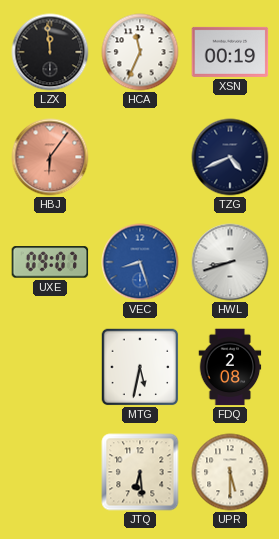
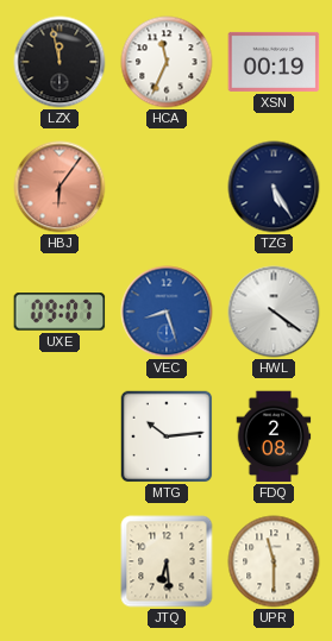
LZX: 11:59 -> 11:58
TZG: 4:41 -> 5:25
HWL: 8:42 -> 4:21
MTG: 5:32 -> 10:14
UPR: 5:30 -> 11:30
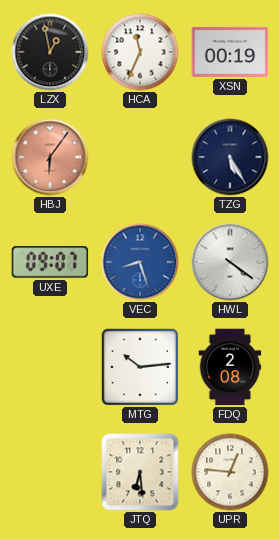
LZX: 11:58 -> 12:58
UPR: 11:30 -> 12:46
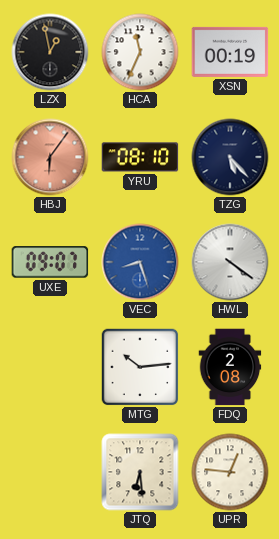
YRU: none -> 08:10
TZG: 5:25 -> 5:23
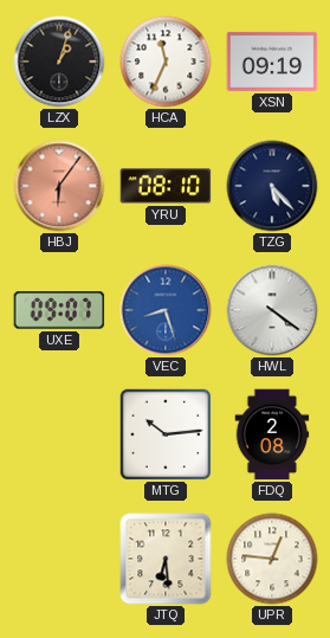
LZX: 12:58 -> 1:03
XSN: 00:19 -> 09:19
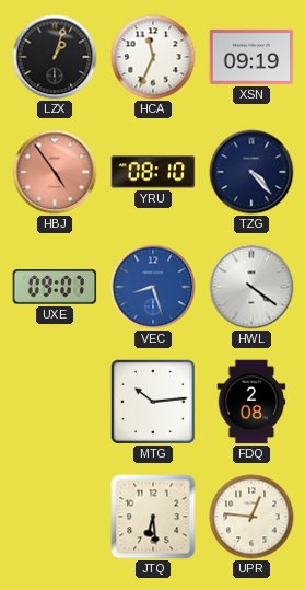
HBJ: 6:06 -> 4:54
TZG: 5:23 -> 4:23
